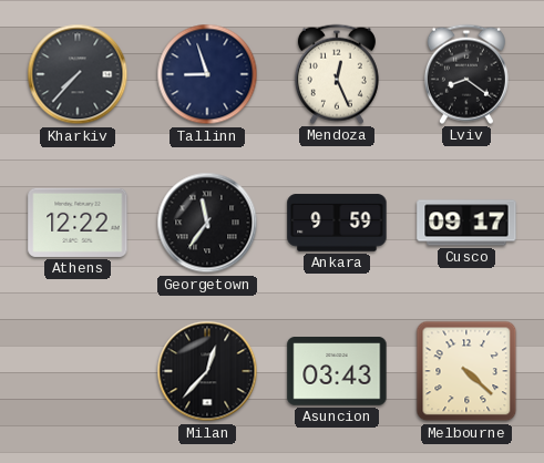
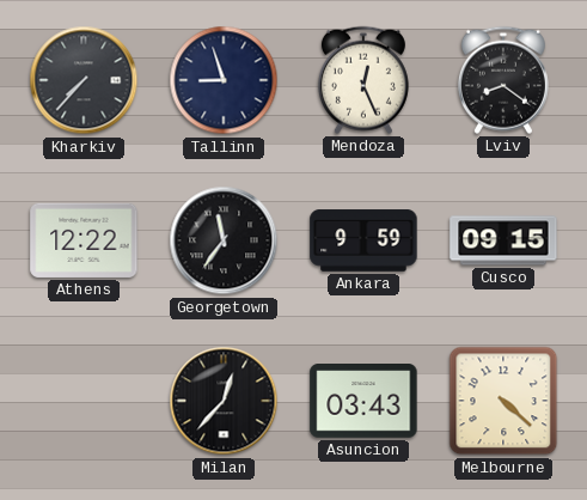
Cusco: 09:17 -> 09:15
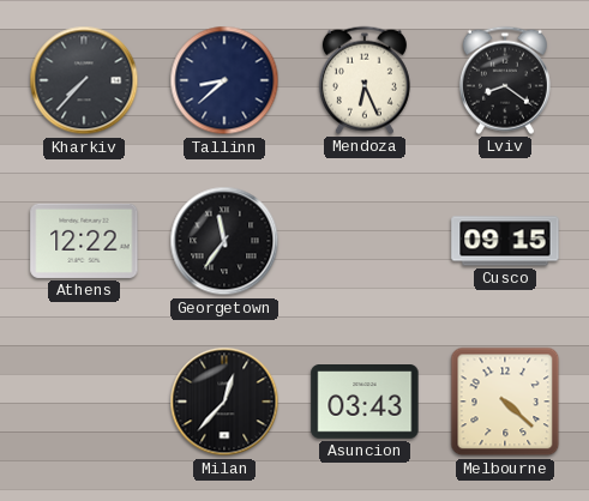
Tallinn: 8:57 -> 8:38
Mendoza: 12:26 -> 6:26
Ankara: 9:59 -> none
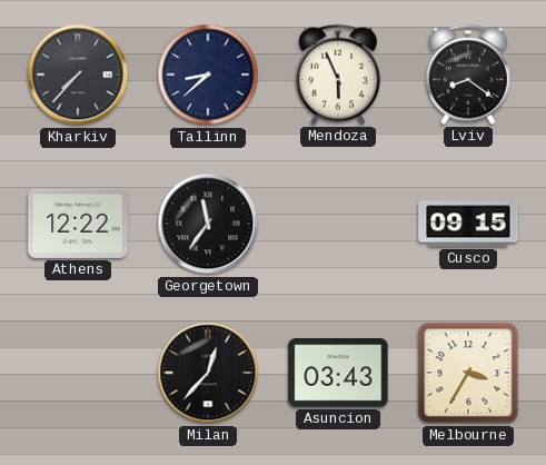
Mendoza: 6:26 -> 5:56
Melbourne: 4:22 -> 3:35
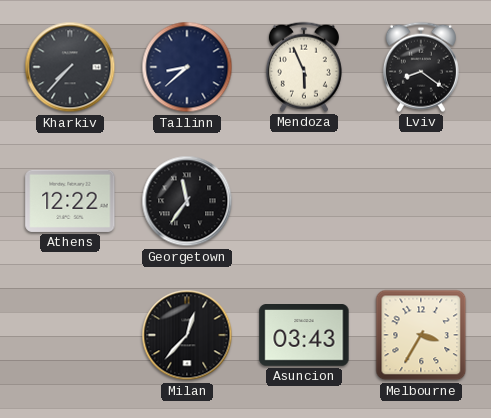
Cusco: 09:15 -> none
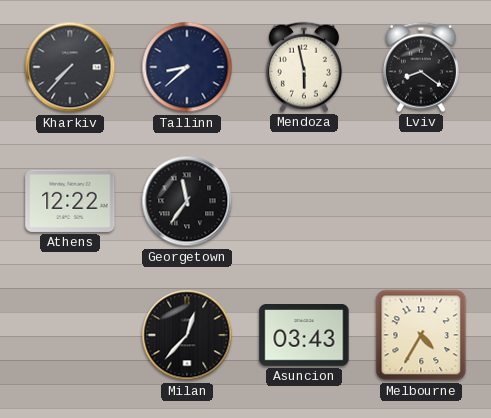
Mendoza: 5:56 -> 5:58
Melbourne: 3:35 -> 4:35
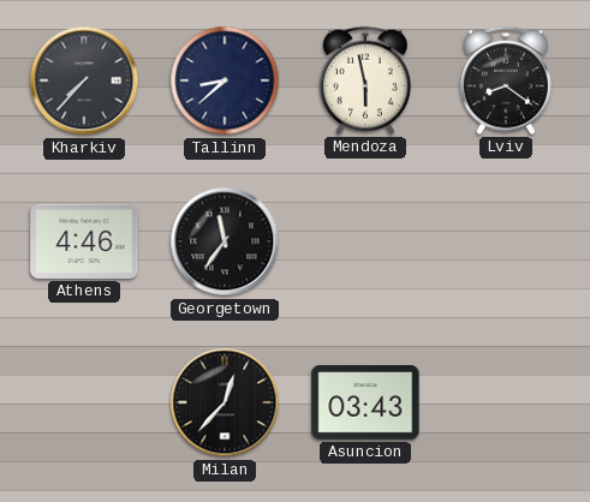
Athens: 12:22 -> 4:46
Melbourne: 4:35 -> none
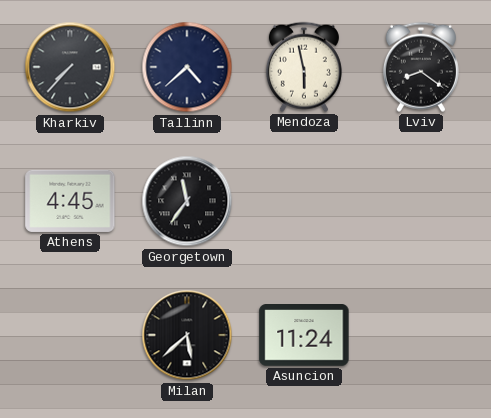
Tallinn: 8:38 -> 4:38
Athens: 4:46 -> 4:45
Milan: 12:37 -> 5:38
Asuncion: 03:43 -> 11:24
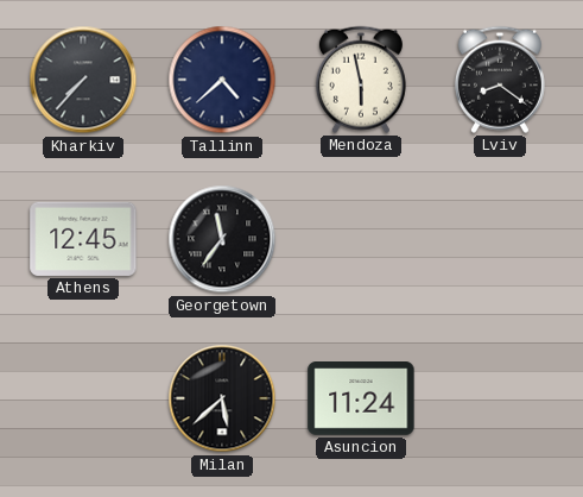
Athens: 4:45 -> 12:45
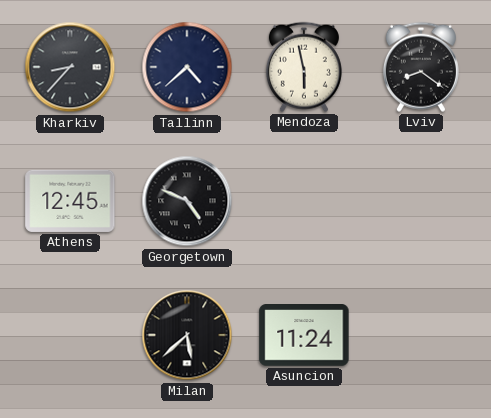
Kharkiv: 7:37 -> 8:37
Georgetown: 11:36 -> 4:49
